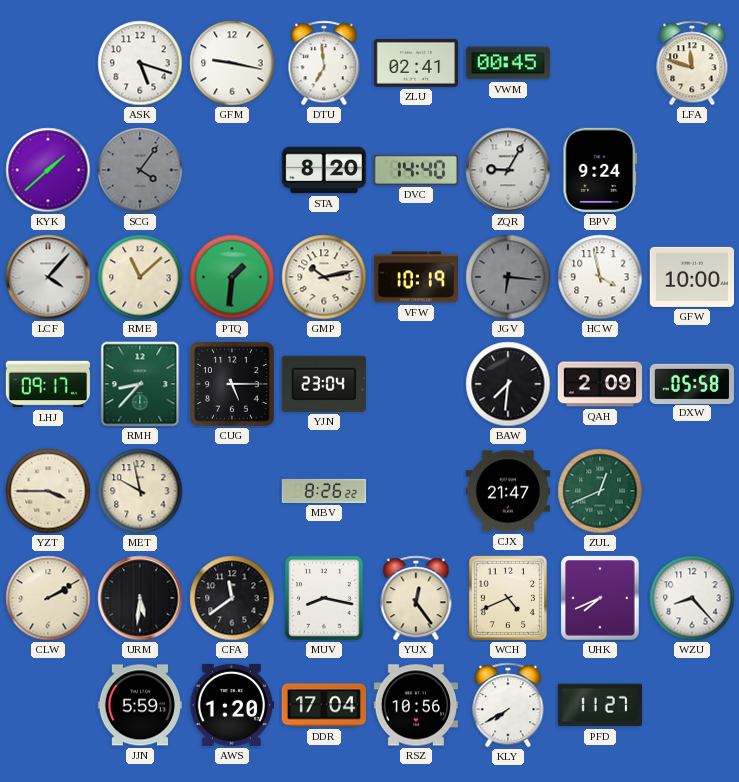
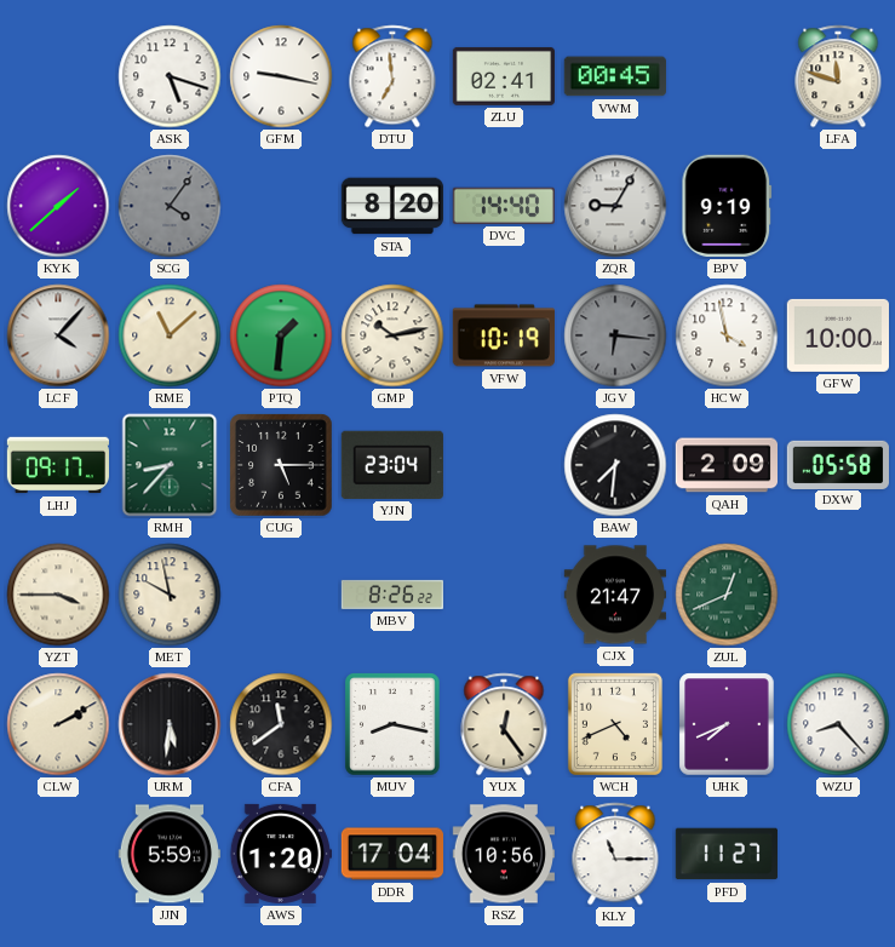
BPV: 9:24 -> 9:19
KLY: 7:40 -> 11:15
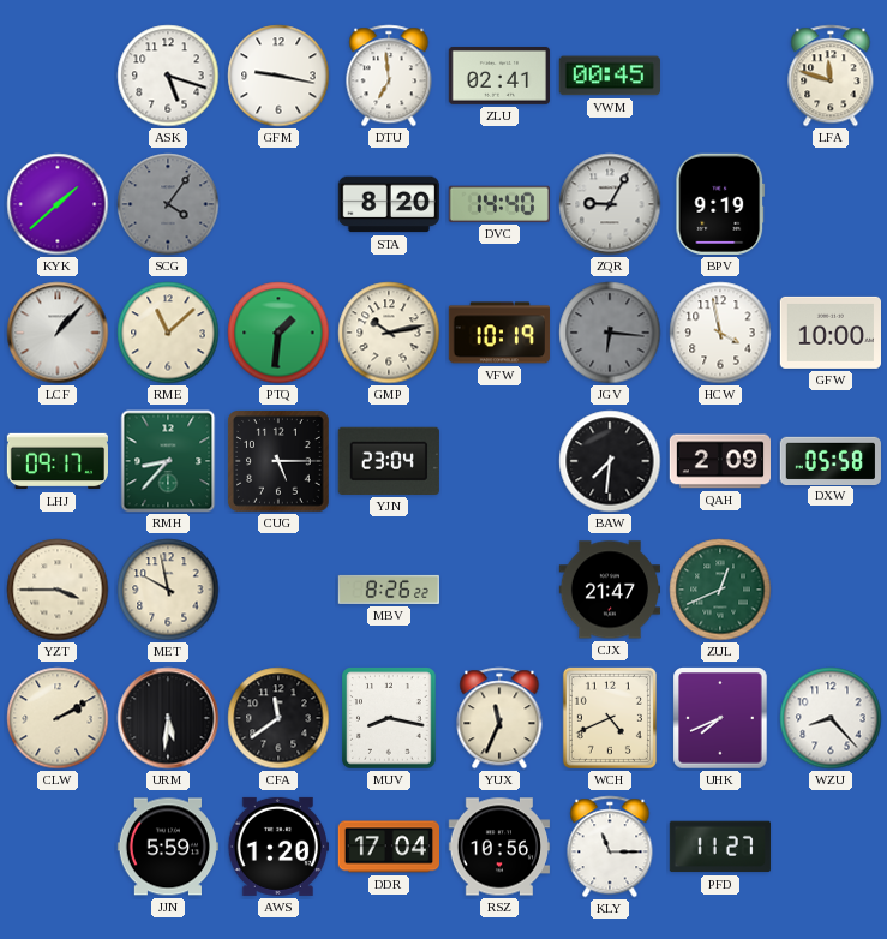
LCF: 4:07 -> 1:07
YUX: 12:24 -> 11:34
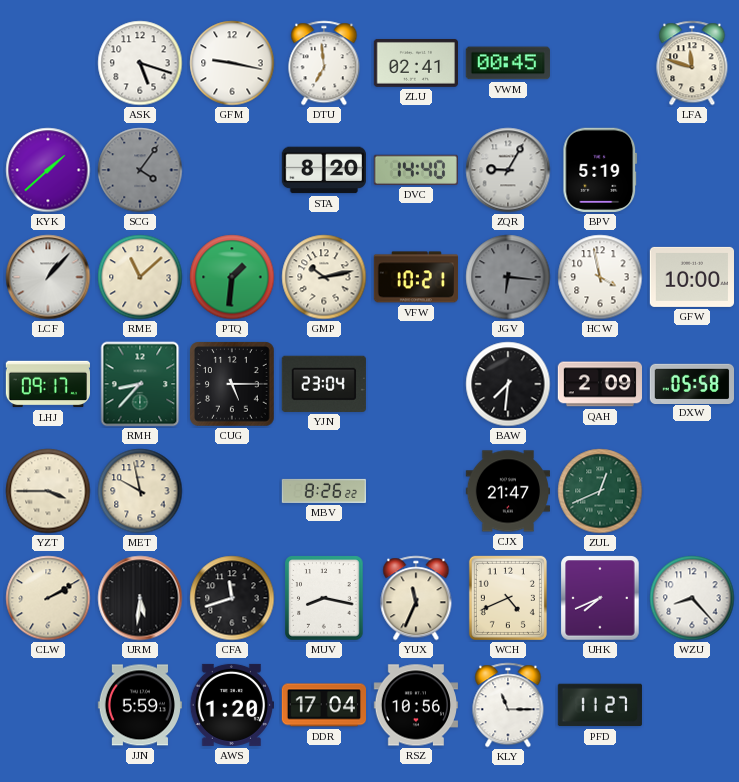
BPV: 9:19 -> 5:19
VFW: 10:19 -> 10:21
CFA: 11:39 -> 11:42
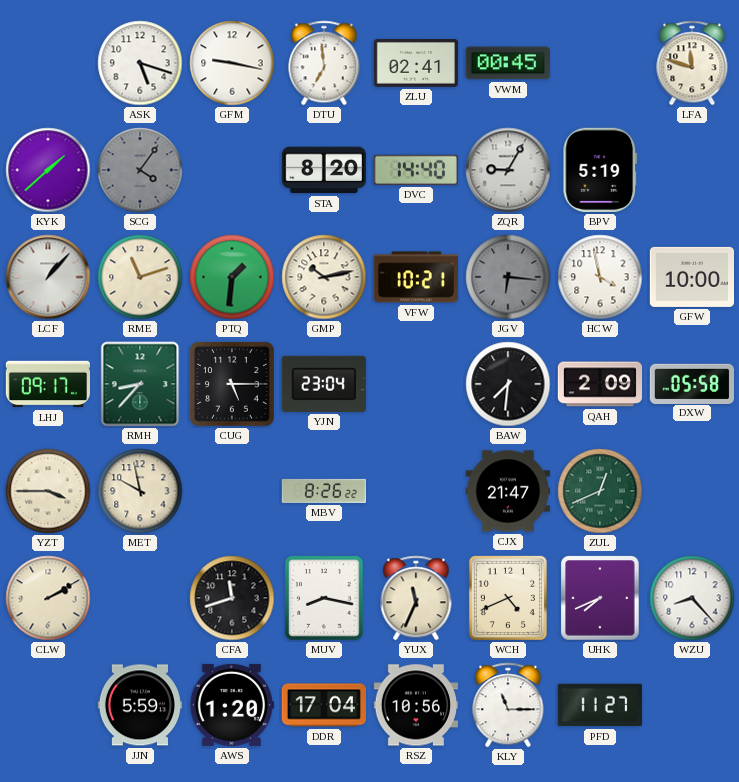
RME: 11:08 -> 11:12
URM: 5:31 -> none
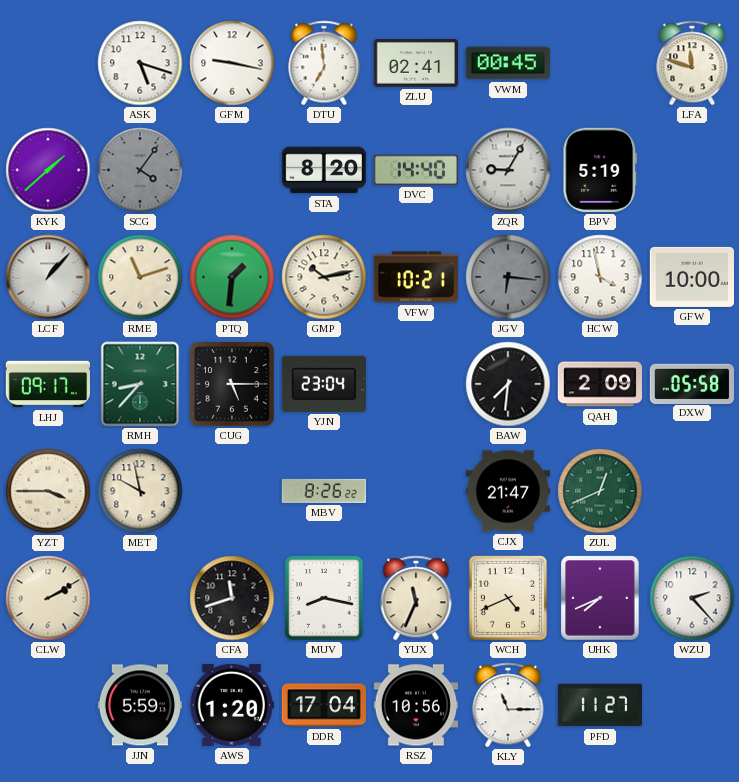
WZU: 8:23 -> 2:23
